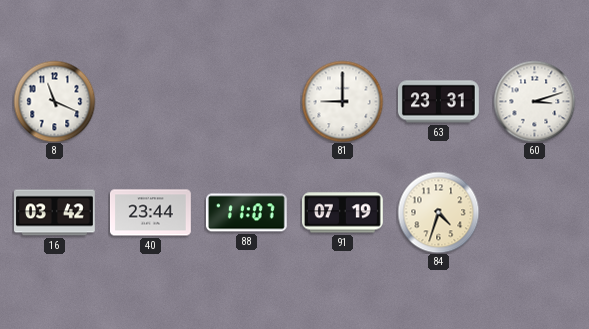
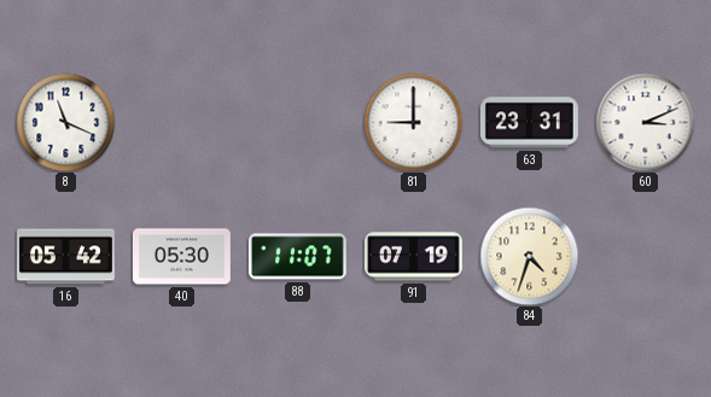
60: 3:12 -> 3:11
16: 03:42 -> 05:42
40: 23:44 -> 05:30
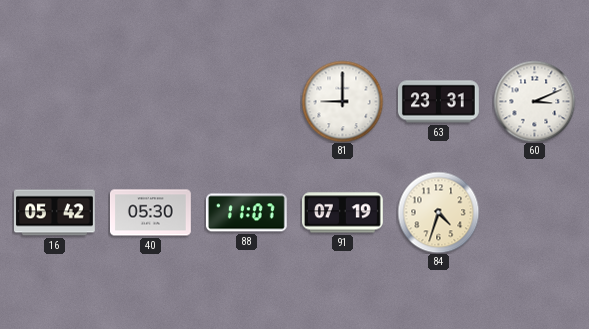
8: 11:19 -> none
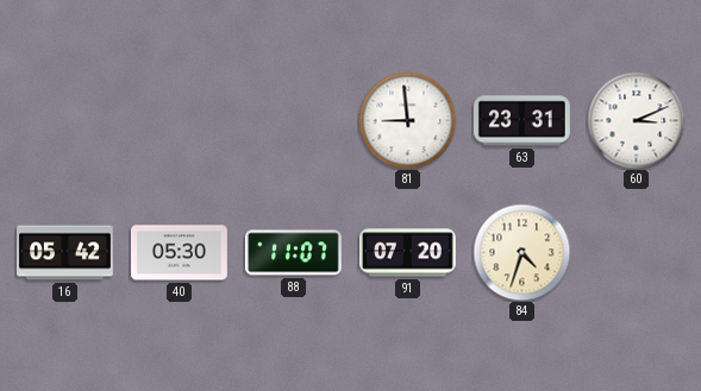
81: 9:00 -> 8:59
91: 07:19 -> 07:20
